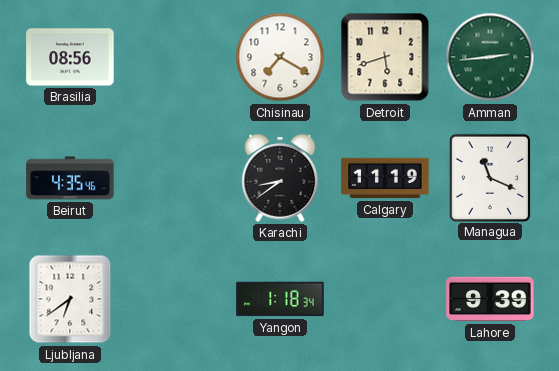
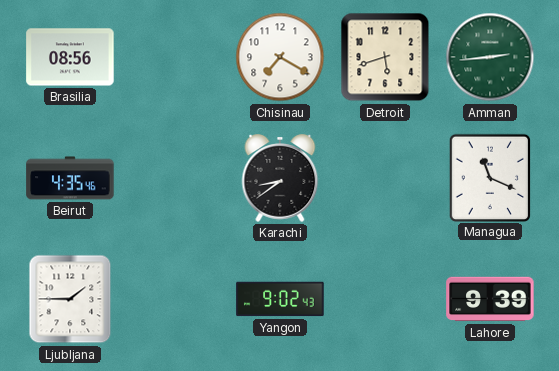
Calgary: 11:19 -> none
Ljubljana: 6:39 -> 1:45
Yangon: 1:18 -> 9:02
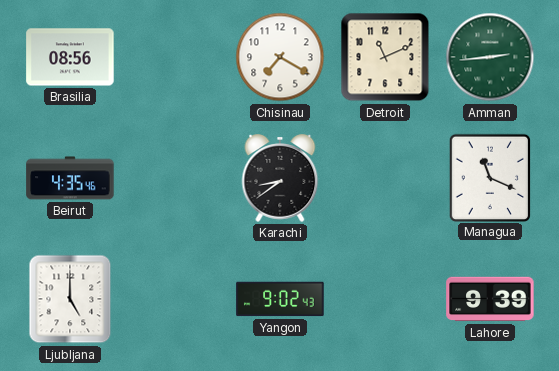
Detroit: 5:42 -> 11:11
Ljubljana: 1:45 -> 5:00
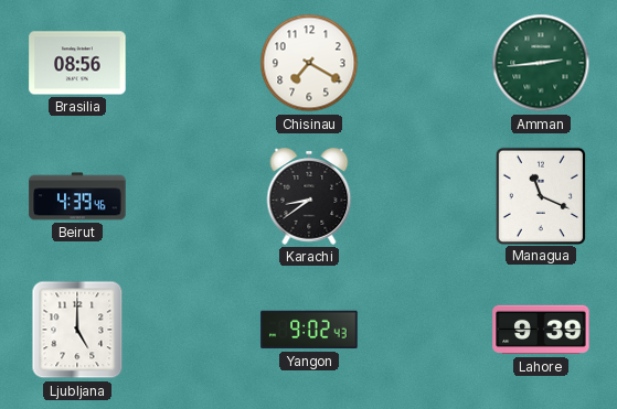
Detroit: 11:11 -> none
Beirut: 4:35 -> 4:39
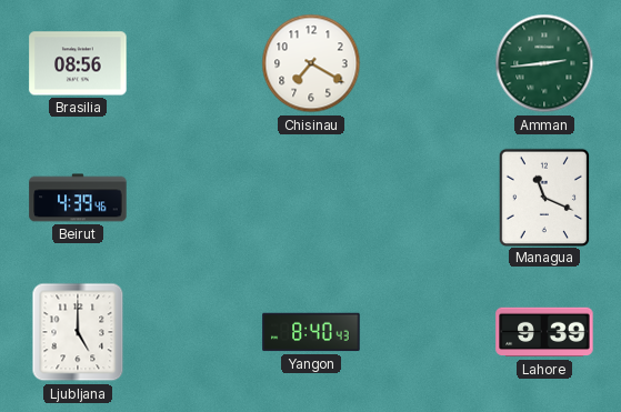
Karachi: 8:39 -> none
Yangon: 9:02 -> 8:40
